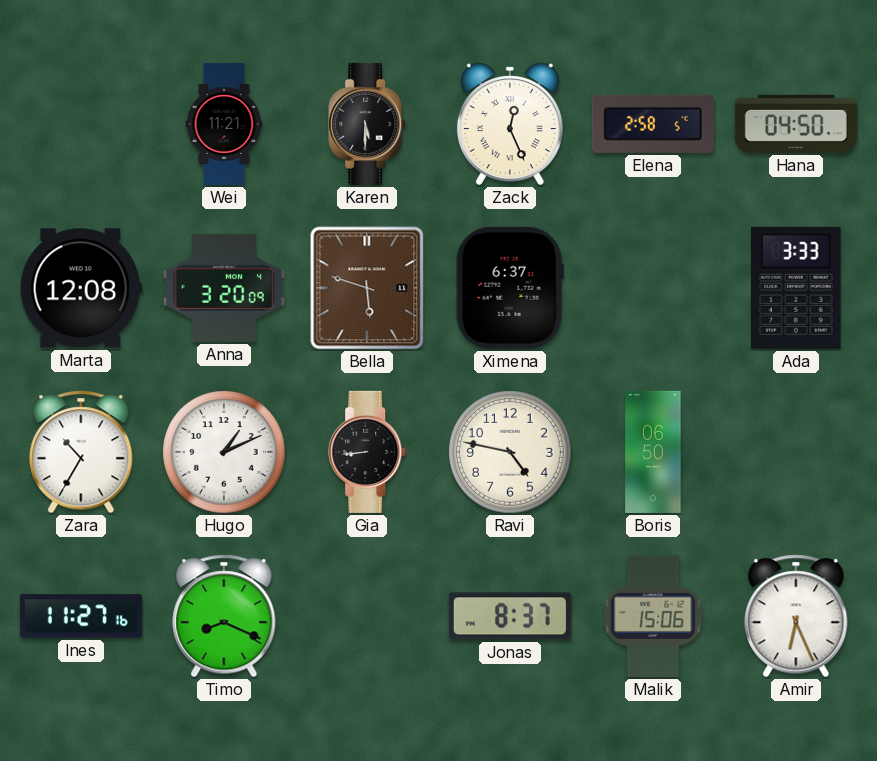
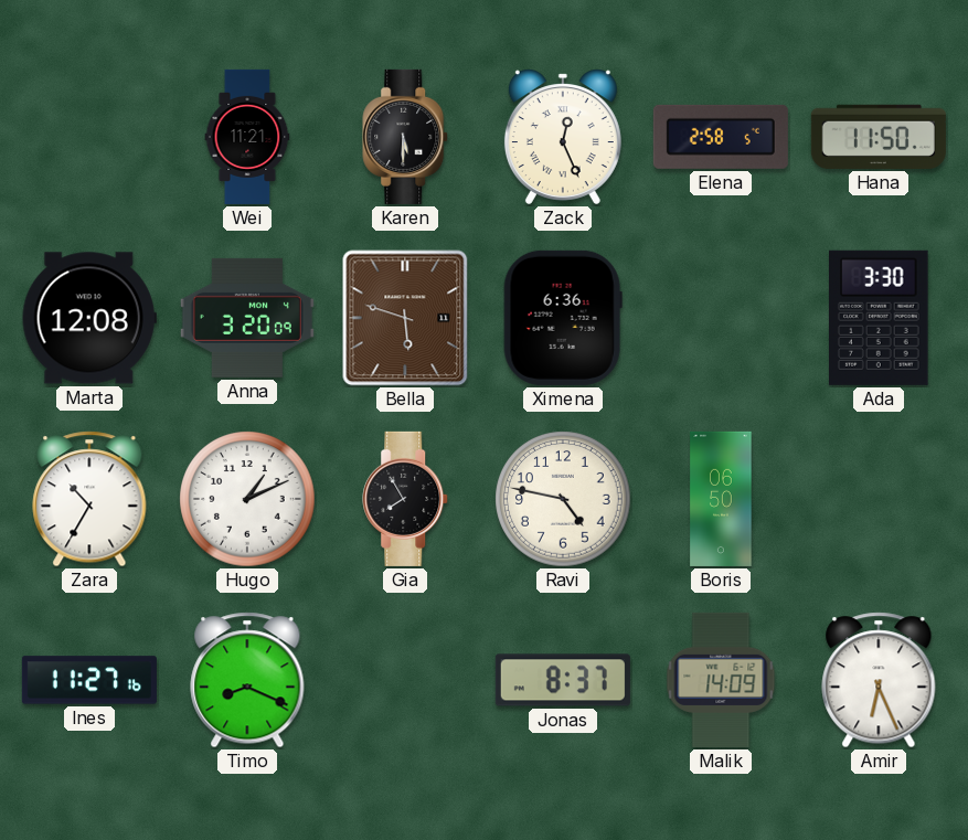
Hana: 04:50 -> 11:50
Ximena: 6:37 -> 6:36
Ada: 3:33 -> 3:30
Gia: 8:44 -> 7:55
Malik: 15:06 -> 14:09
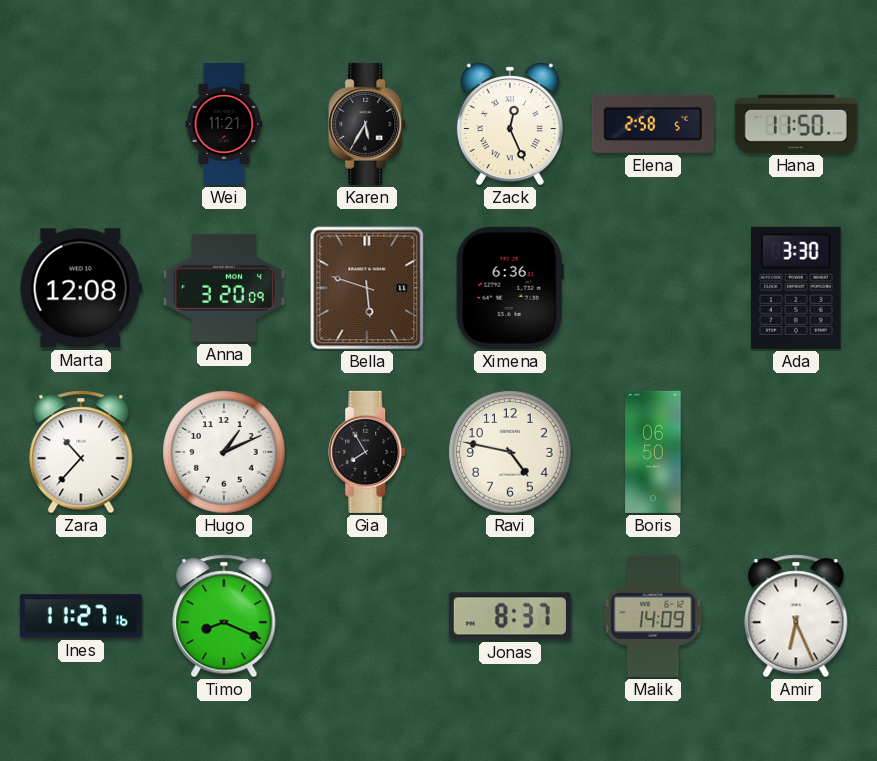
Karen: 5:30 -> 5:35
Zara: 10:35 -> 10:37
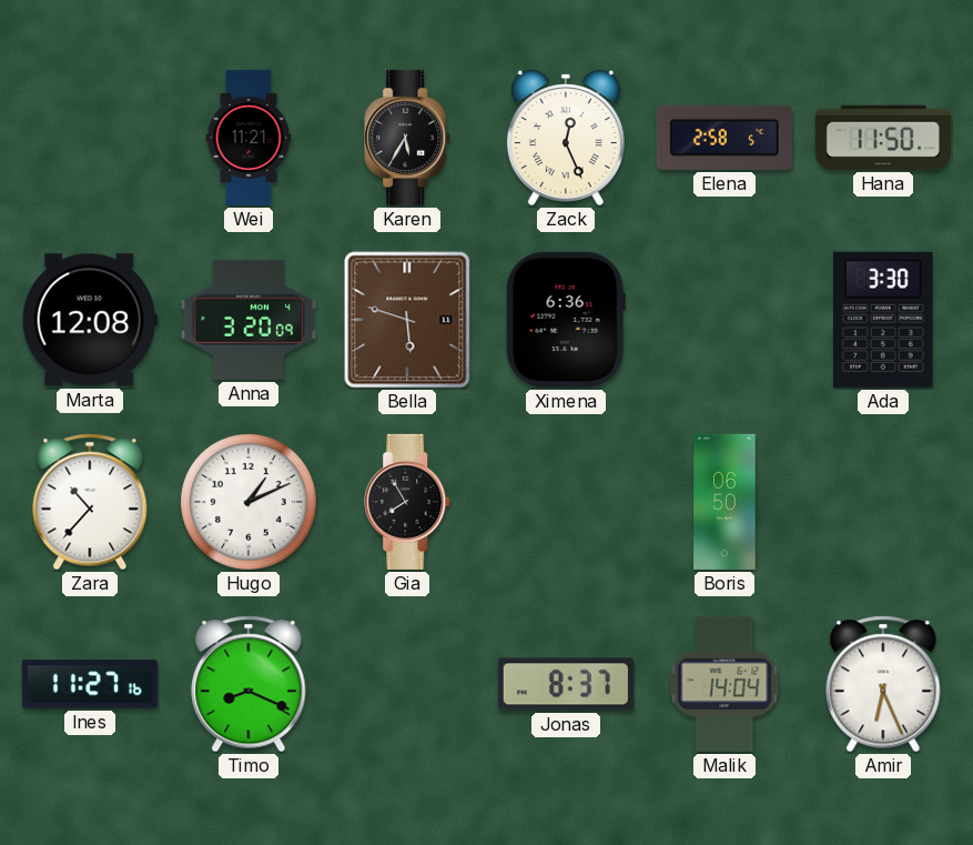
Ravi: 4:47 -> none
Malik: 14:09 -> 14:04
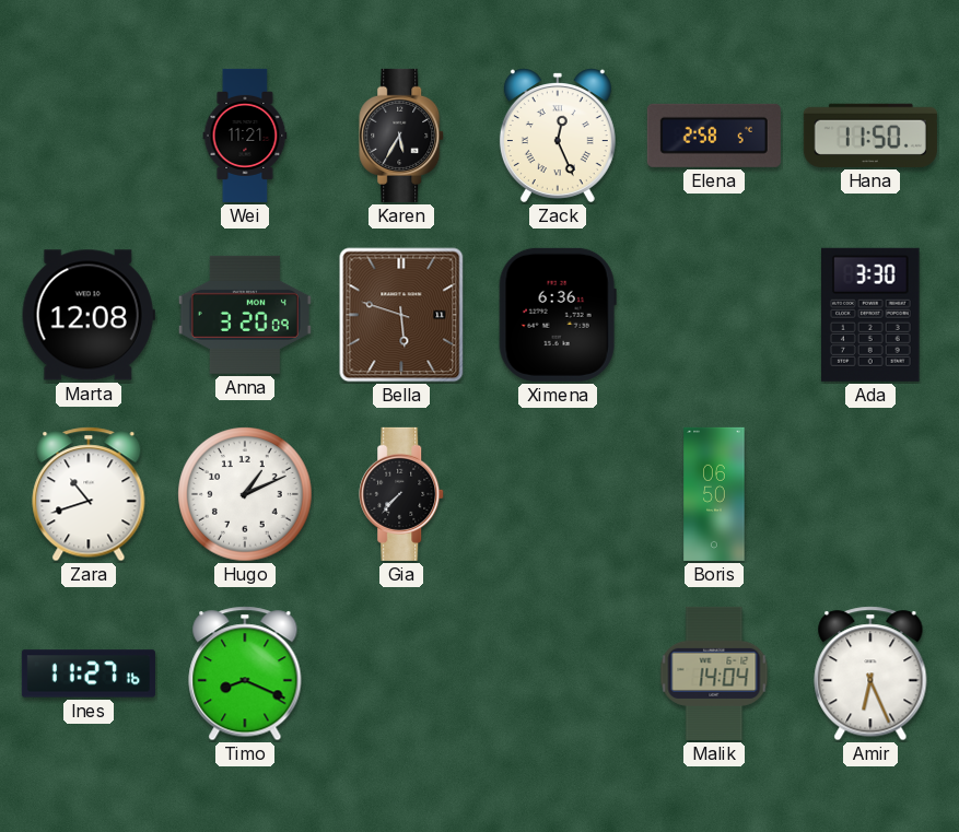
Zara: 10:37 -> 10:42
Gia: 7:55 -> 7:37
Jonas: 8:37 -> none
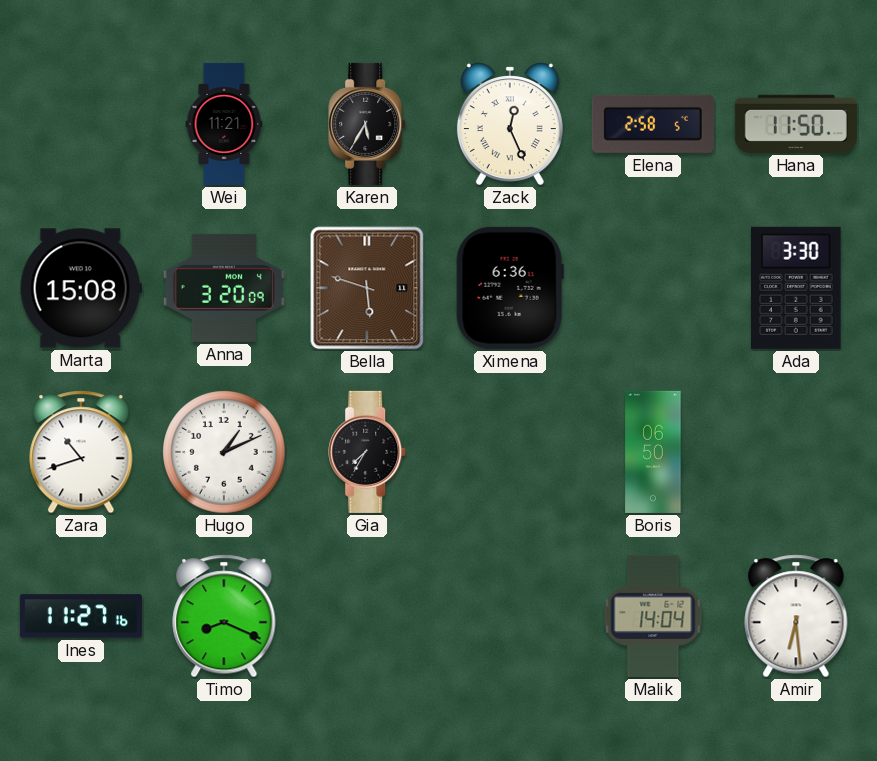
Marta: 12:08 -> 15:08
Gia: 7:37 -> 7:35
Amir: 6:26 -> 6:29
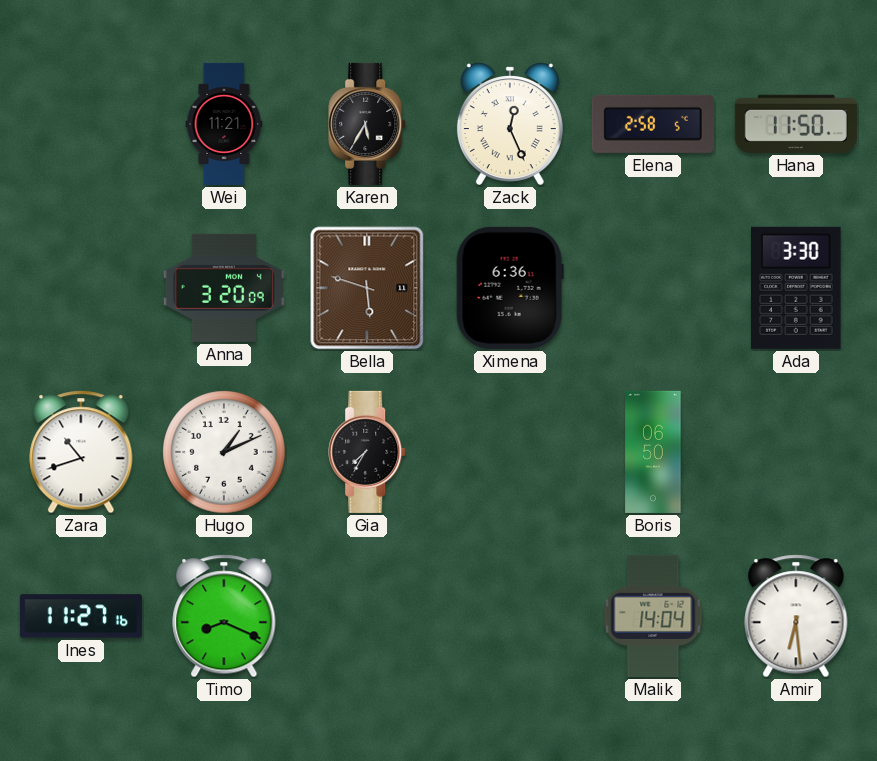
Marta: 15:08 -> none
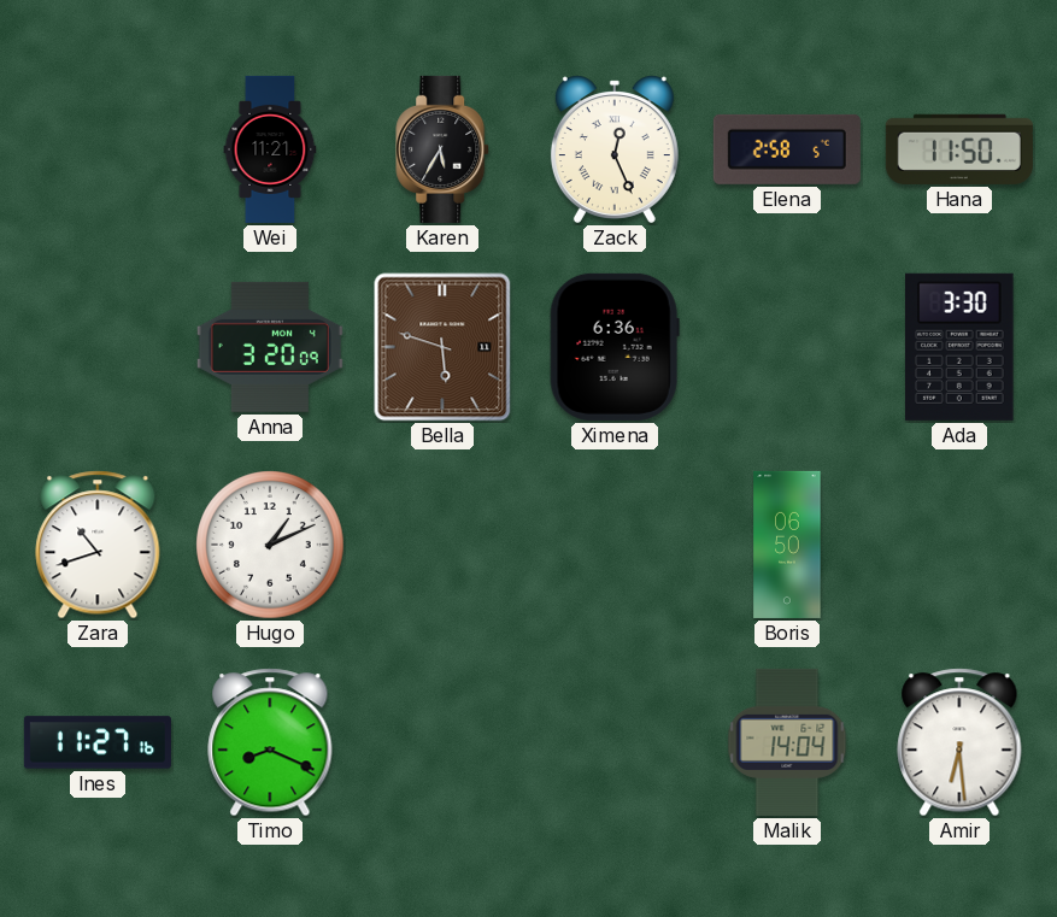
Gia: 7:35 -> none
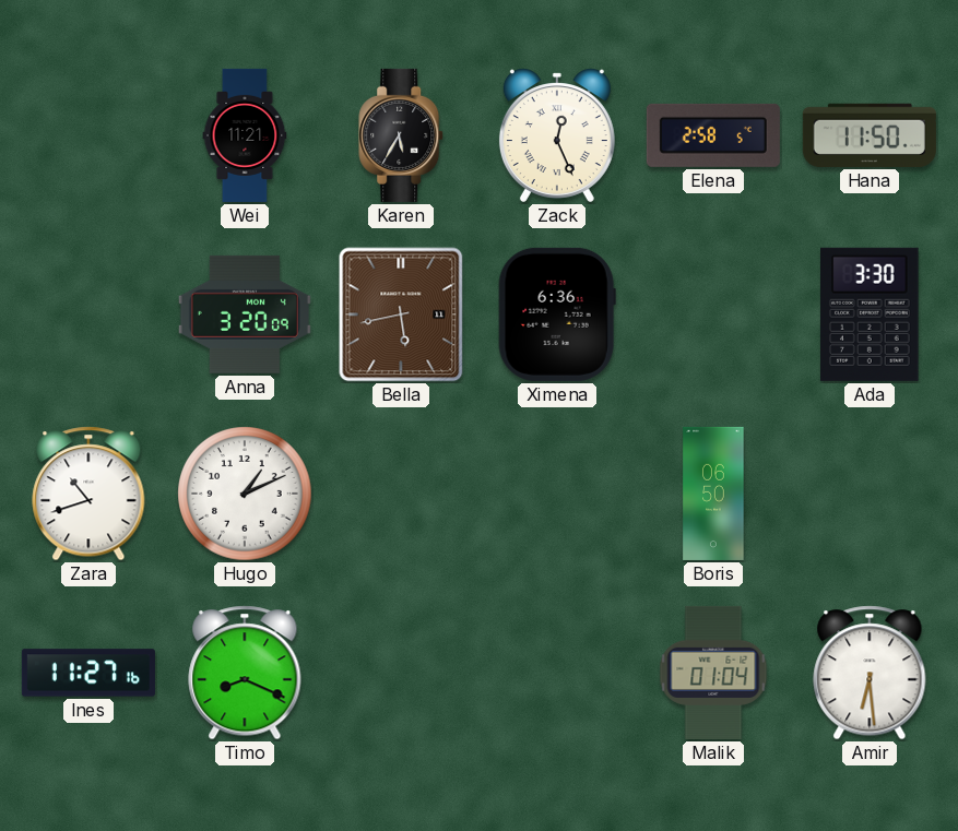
Bella: 5:48 -> 5:43
Malik: 14:04 -> 01:04
